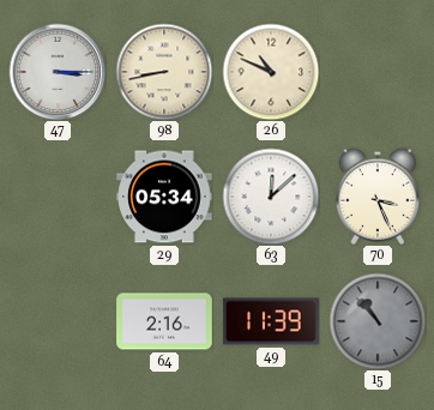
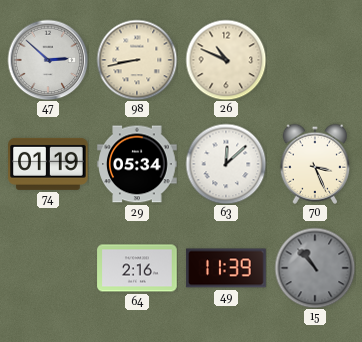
47: 3:15 -> 2:52
74: none -> 01:19
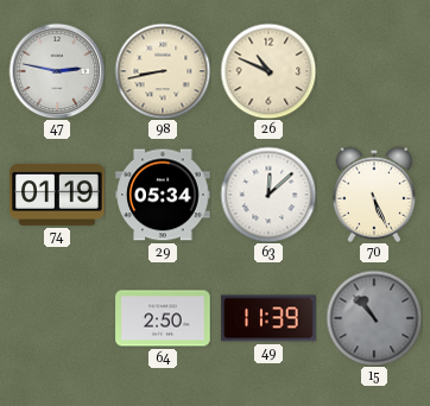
47: 2:52 -> 2:47
70: 3:26 -> 5:26
64: 2:16 -> 2:50
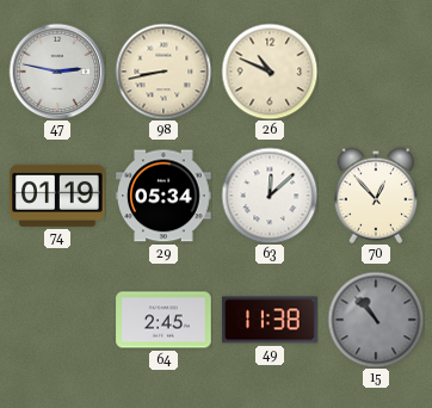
70: 5:26 -> 12:53
64: 2:50 -> 2:45
49: 11:39 -> 11:38
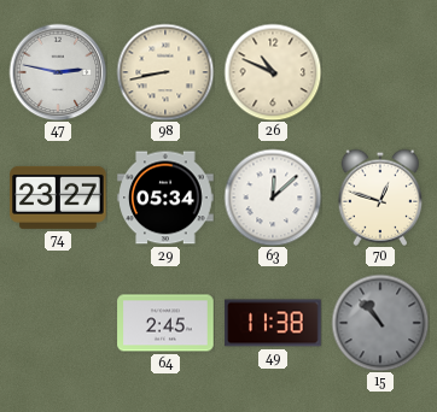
74: 01:19 -> 23:27
70: 12:53 -> 12:48
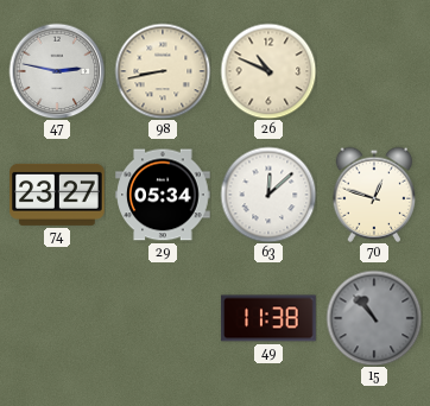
64: 2:45 -> none
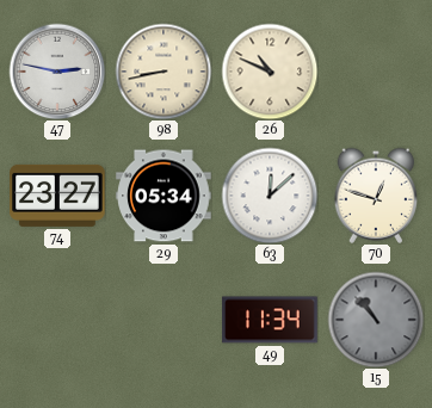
49: 11:38 -> 11:34
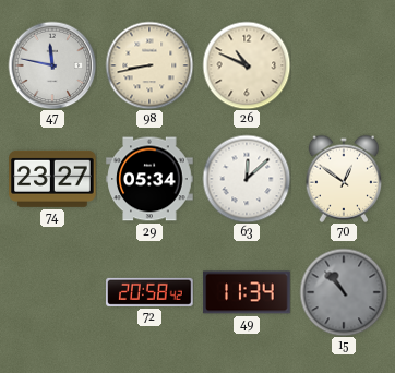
47: 2:47 -> 11:47
70: 12:48 -> 12:51
72: none -> 20:58
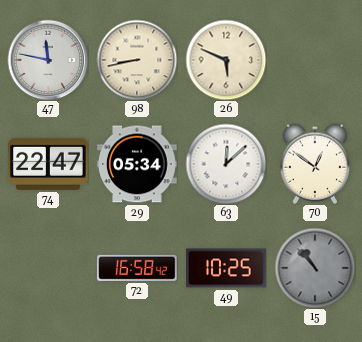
26: 10:49 -> 5:49
74: 23:27 -> 22:47
72: 20:58 -> 16:58
49: 11:34 -> 10:25
